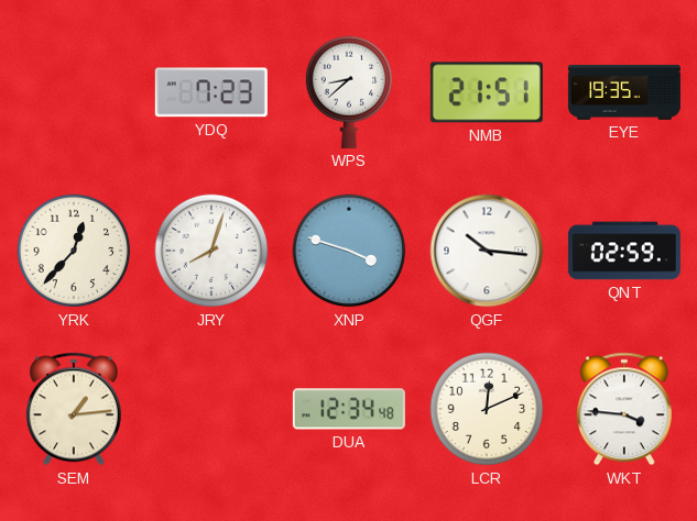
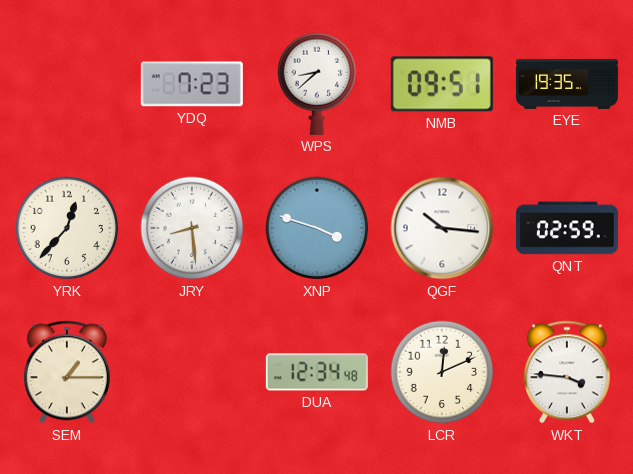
NMB: 21:51 -> 09:51
JRY: 8:03 -> 8:29
SEM: 1:14 -> 1:15
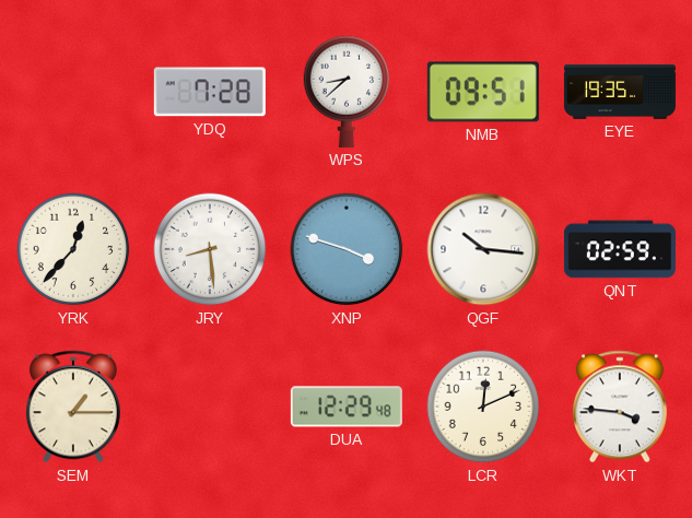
YDQ: 7:23 -> 7:28
DUA: 12:34 -> 12:29
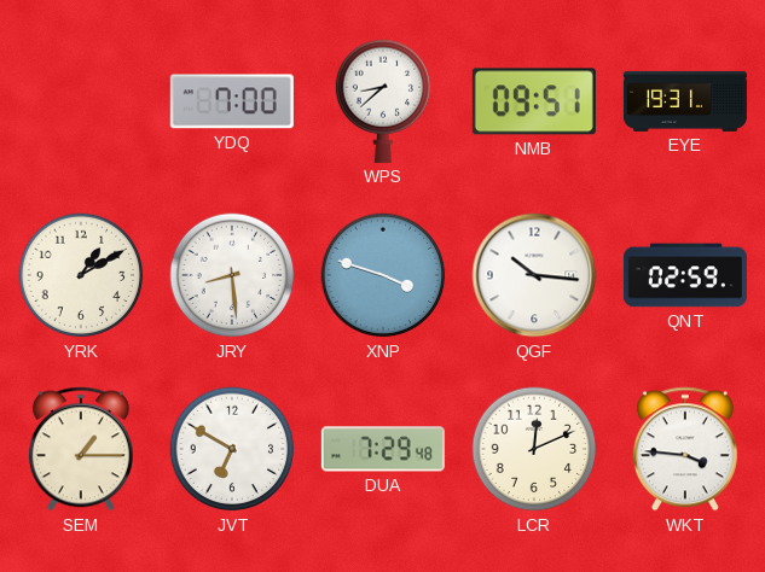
YDQ: 7:28 -> 7:00
EYE: 19:35 -> 19:31
YRK: 12:37 -> 1:10
JVT: none -> 6:50
DUA: 12:29 -> 7:29
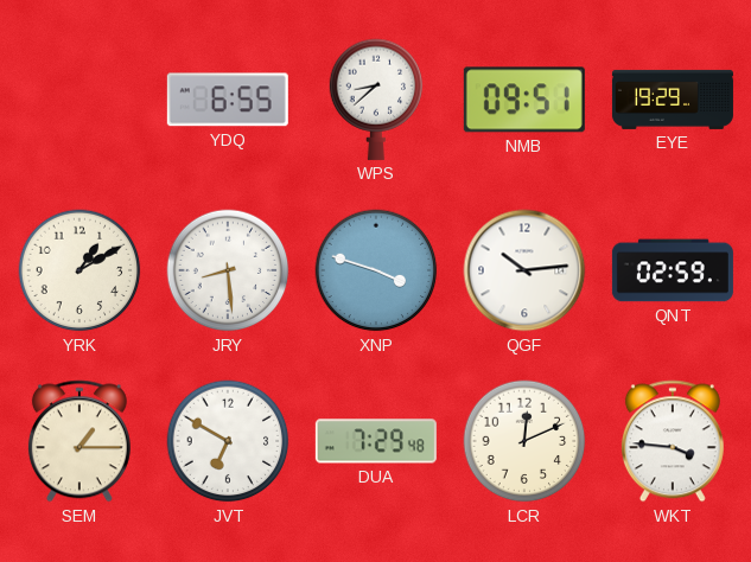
YDQ: 7:00 -> 6:55
EYE: 19:31 -> 19:29
QGF: 10:16 -> 10:14
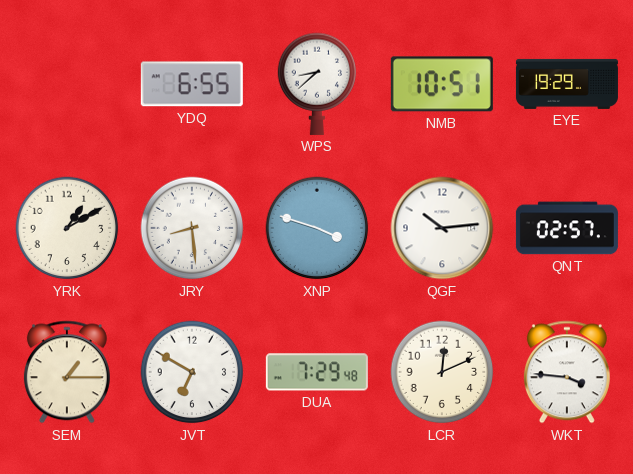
NMB: 09:51 -> 10:51
QNT: 02:59 -> 02:57
